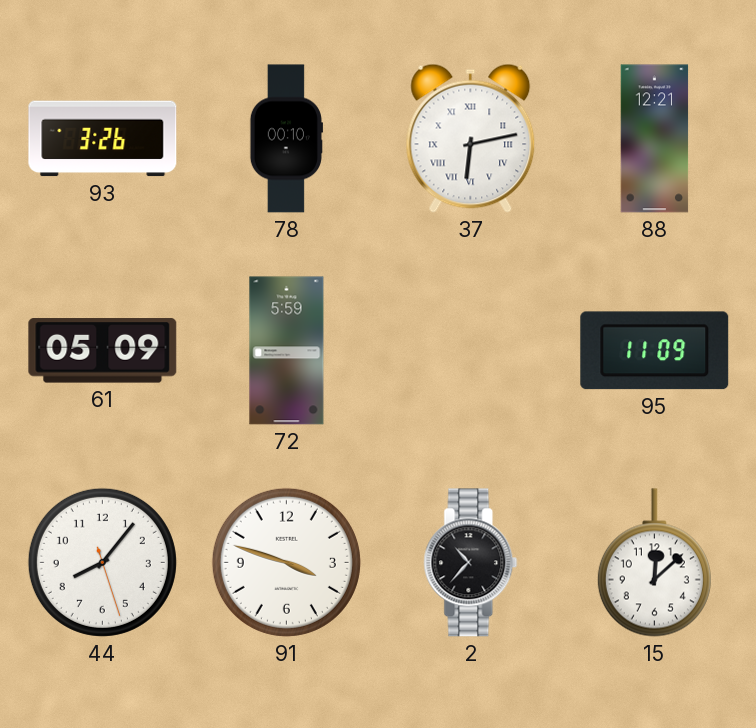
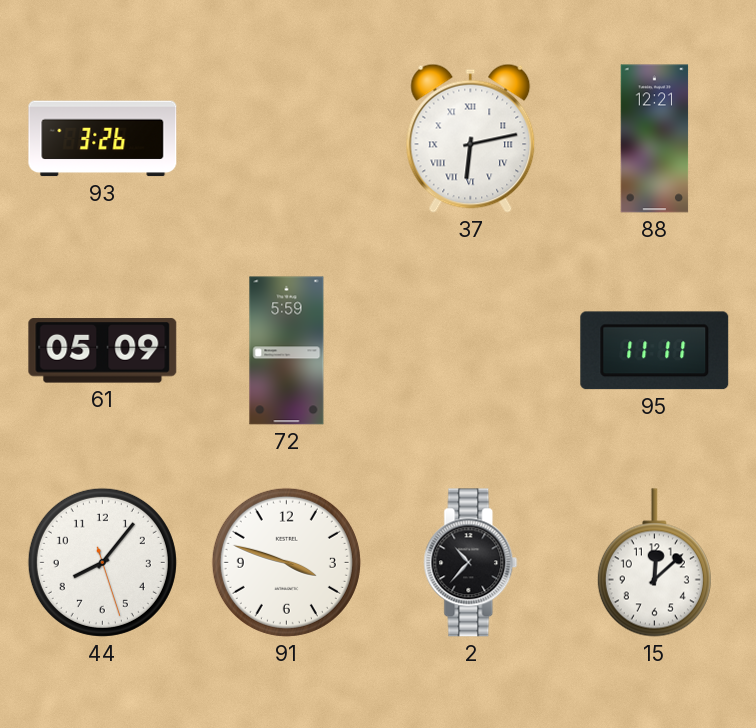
78: 00:10 -> none
95: 11:09 -> 11:11
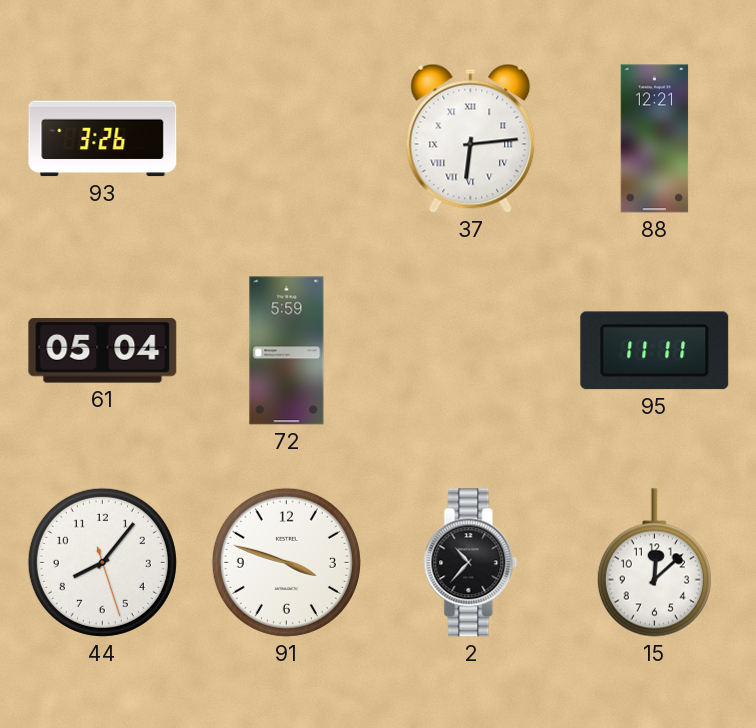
37: 6:13 -> 6:14
61: 05:09 -> 05:04
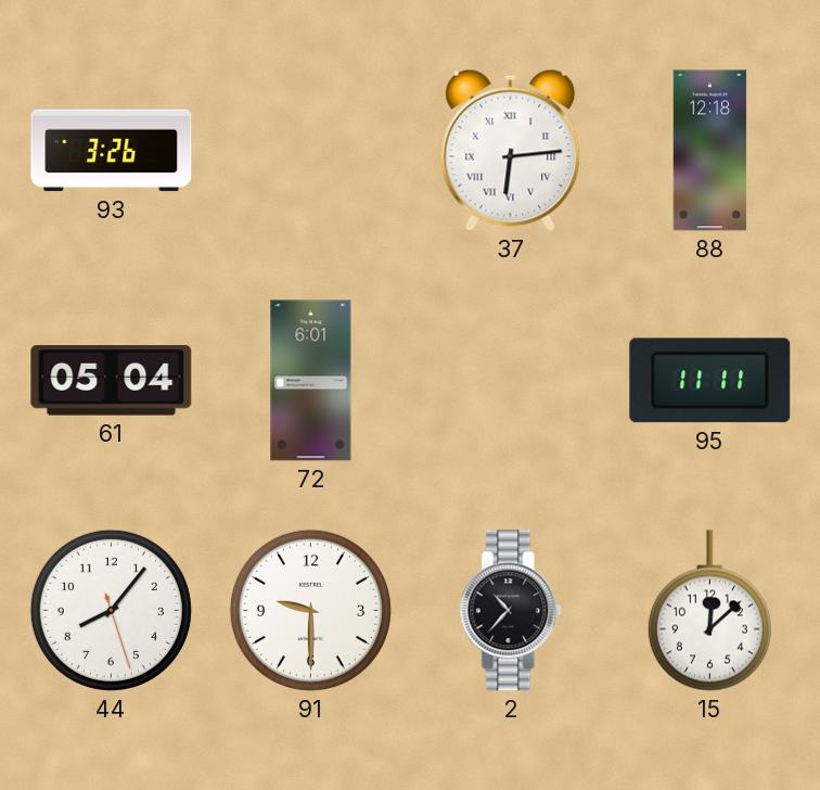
88: 12:21 -> 12:18
72: 5:59 -> 6:01
91: 3:48 -> 9:30
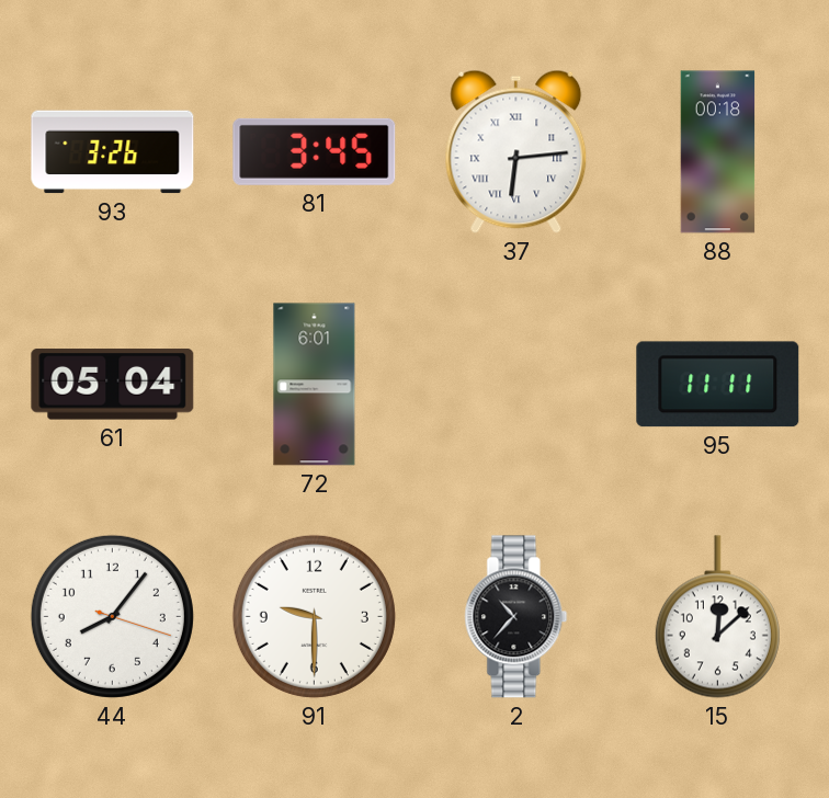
81: none -> 3:45
88: 12:18 -> 00:18
44: 8:06:27 -> 8:06:18
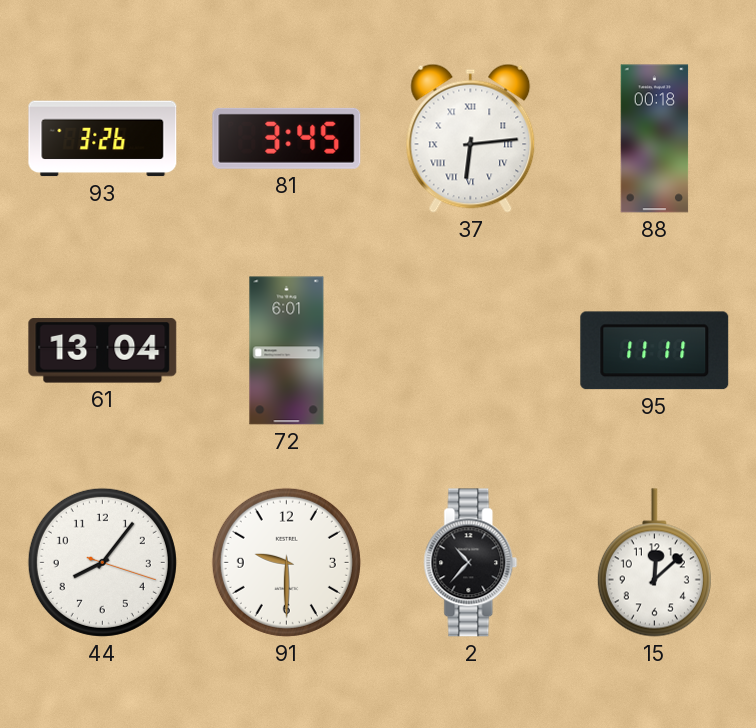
61: 05:04 -> 13:04
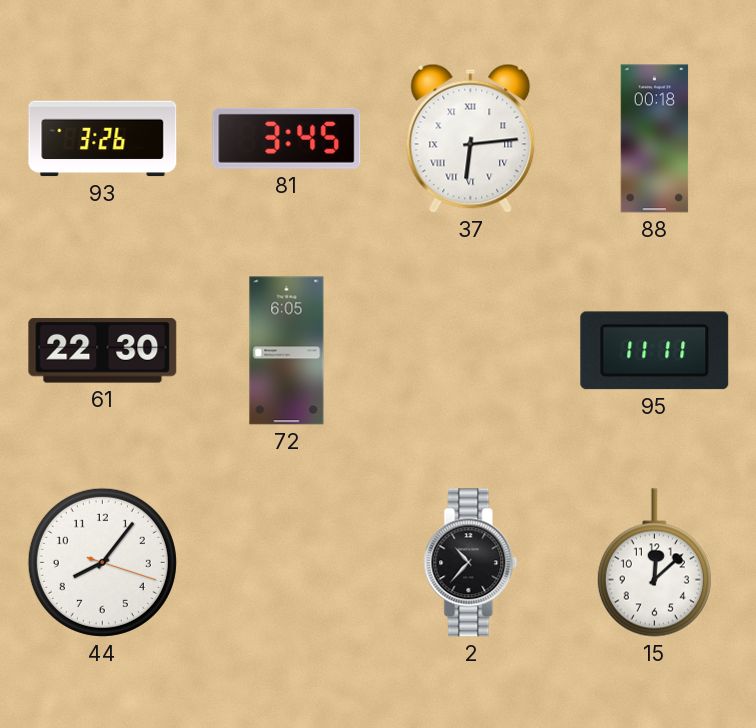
61: 13:04 -> 22:30
72: 6:01 -> 6:05
91: 9:30 -> none
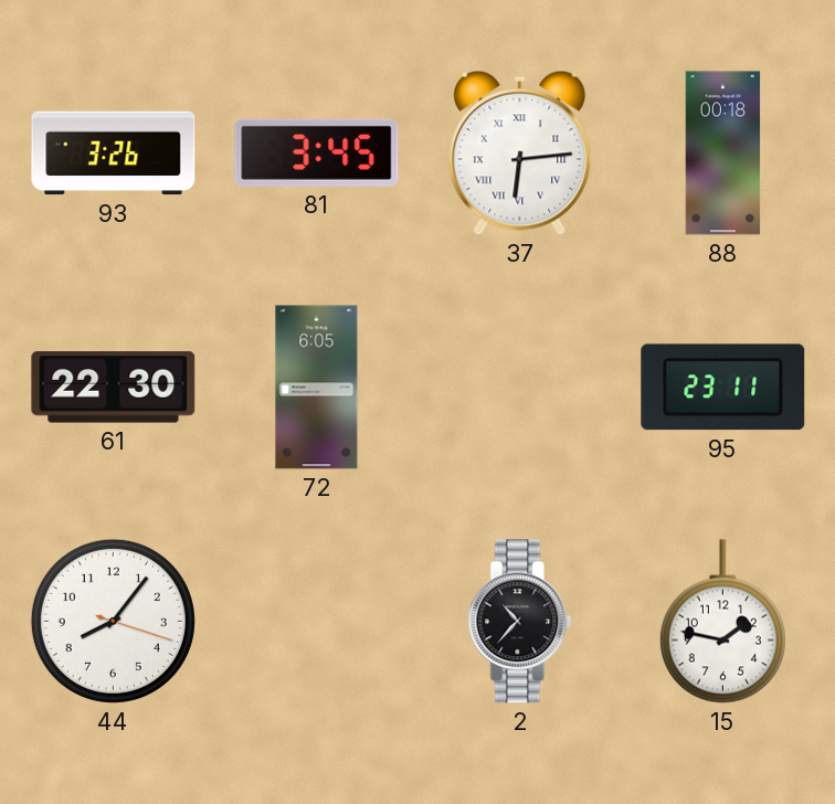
95: 11:11 -> 23:11
15: 12:08 -> 1:47
